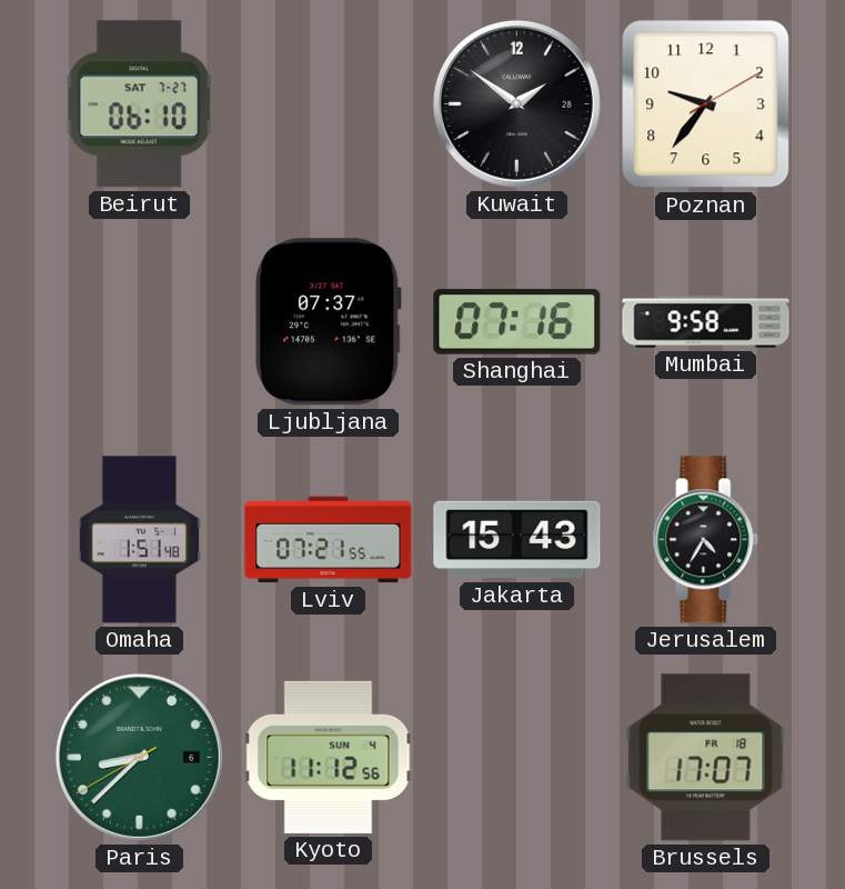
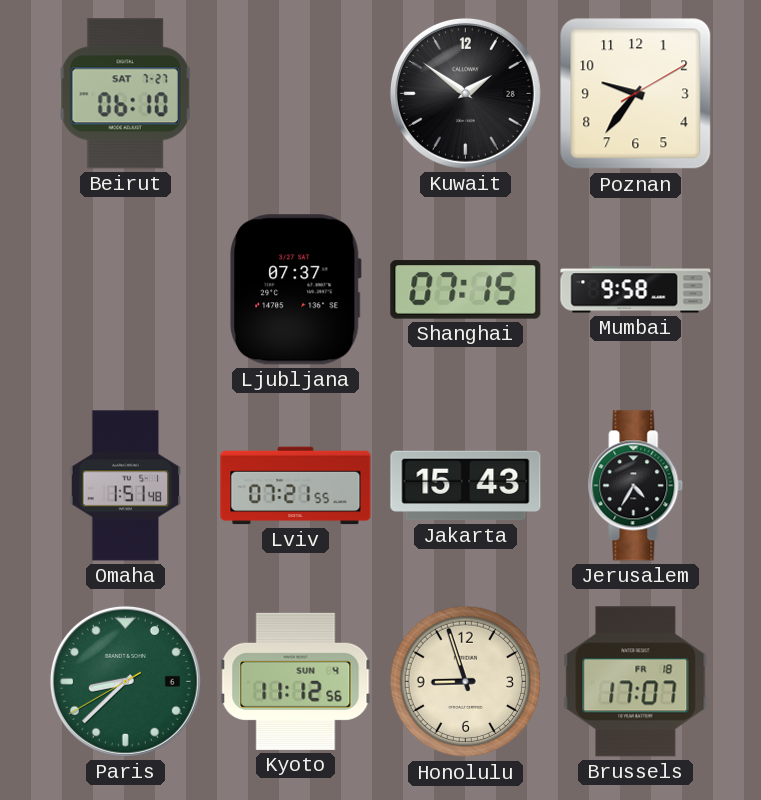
Shanghai: 07:16 -> 07:15
Honolulu: none -> 8:57
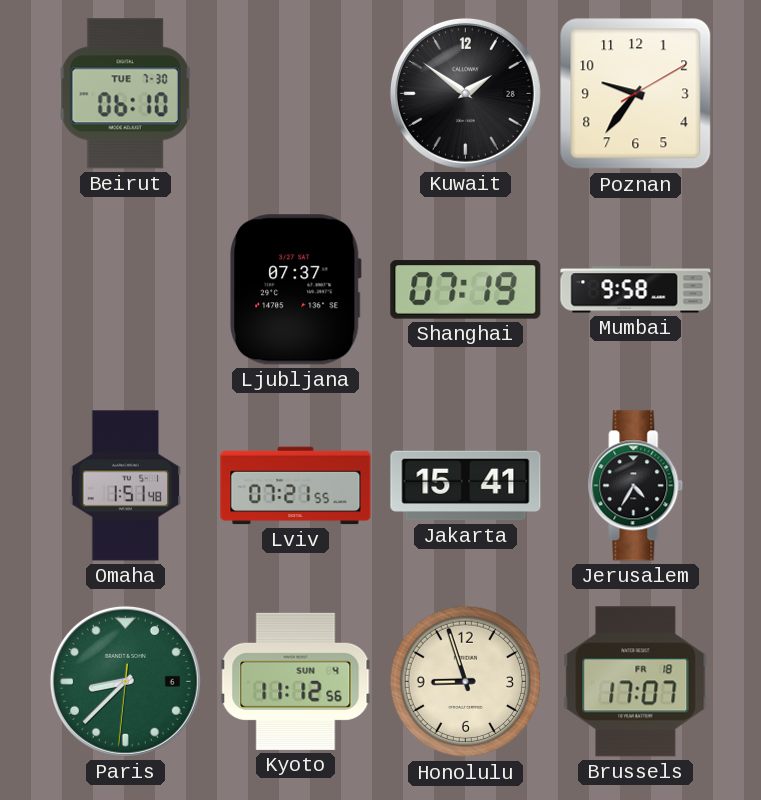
Beirut date: SAT 7-27 -> TUE 7-30
Shanghai: 07:15 -> 07:19
Jakarta: 15:43 -> 15:41
Paris: 8:37:40 -> 8:37:31
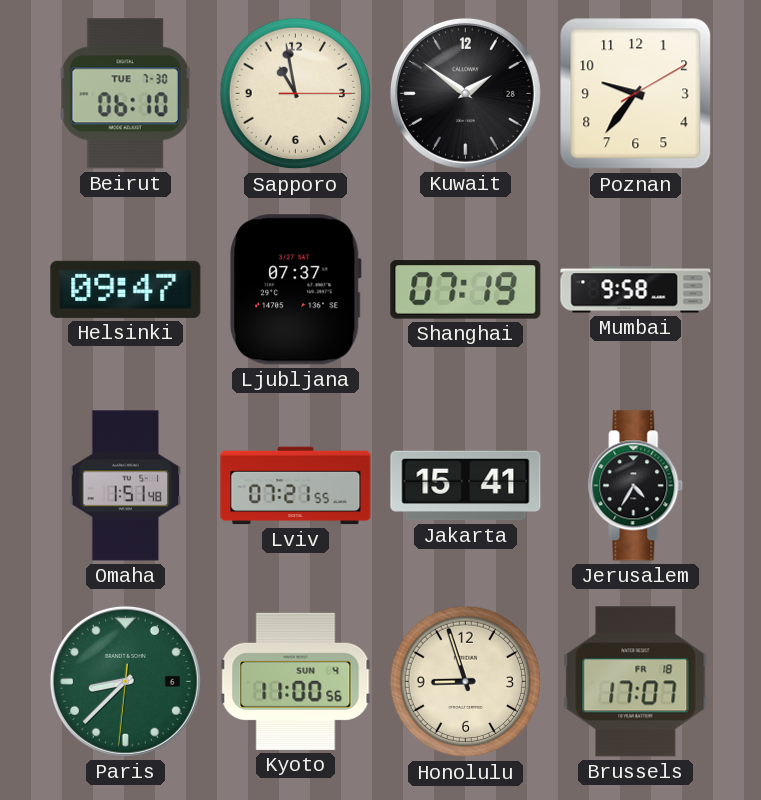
Sapporo: none -> 10:58
Helsinki: none -> 09:47
Kyoto: 11:12 -> 11:00
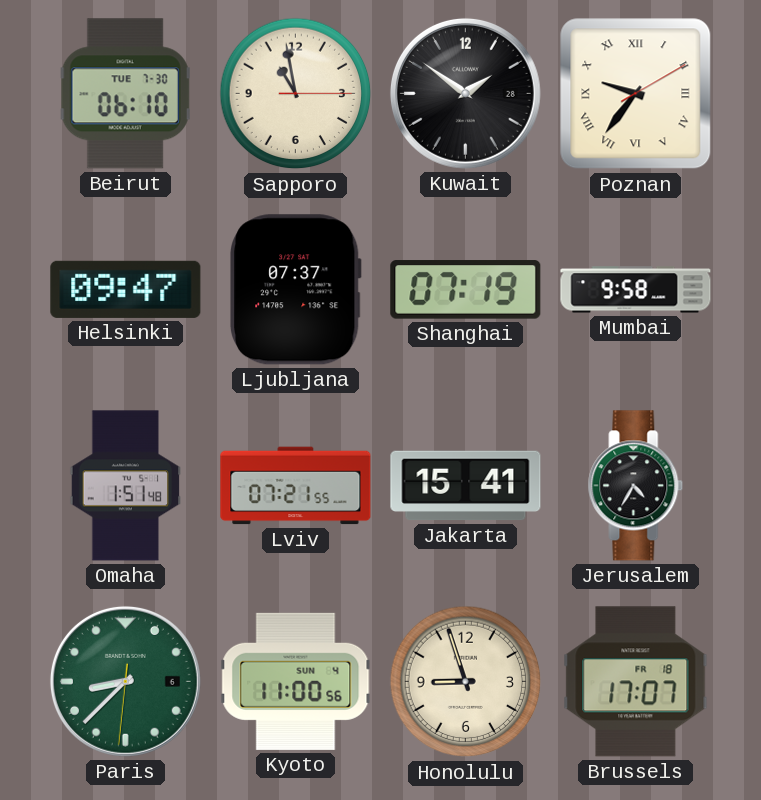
Poznan numerals: Arabic -> Roman
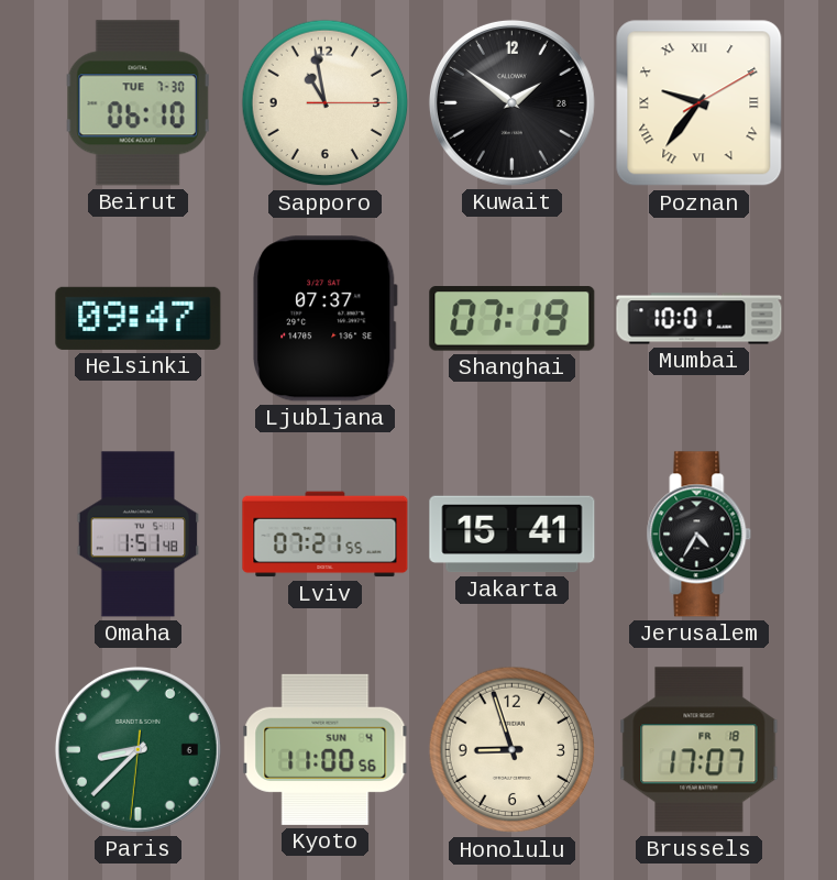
Mumbai: 9:58 -> 10:01
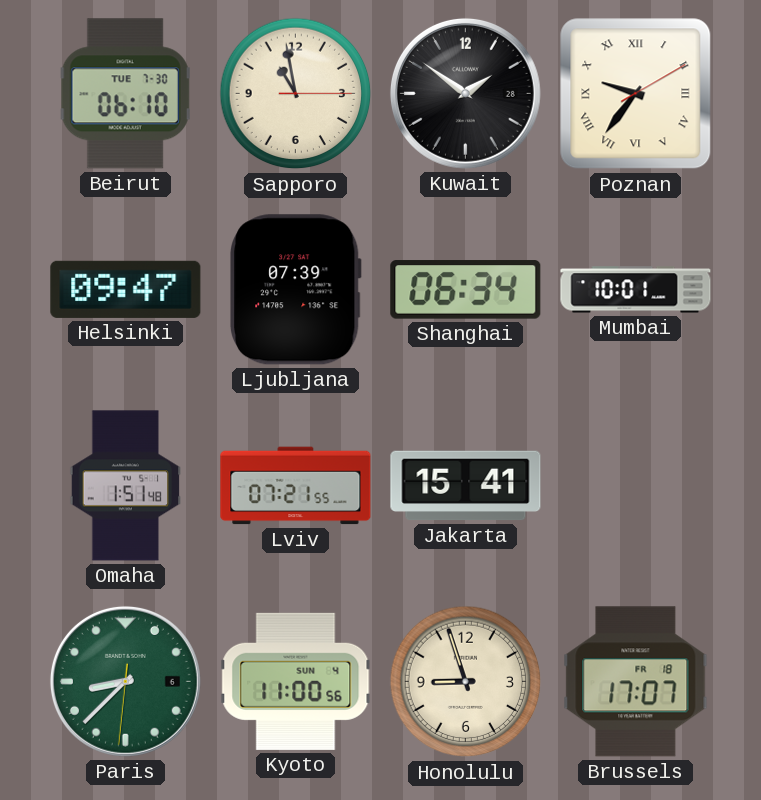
Ljubljana: 07:37 -> 07:39
Shanghai: 07:19 -> 06:34
Jerusalem: 4:35 -> none
